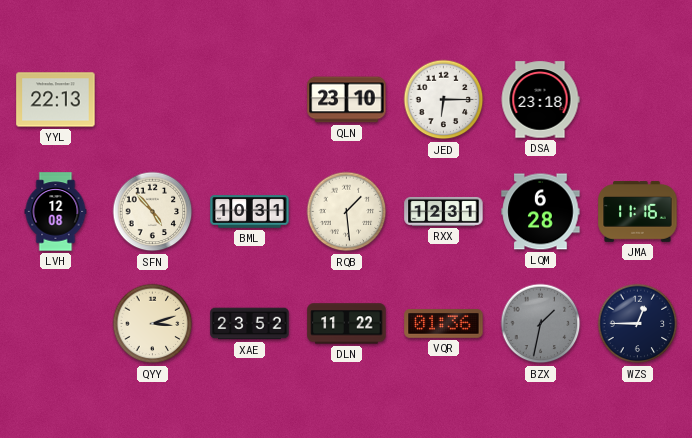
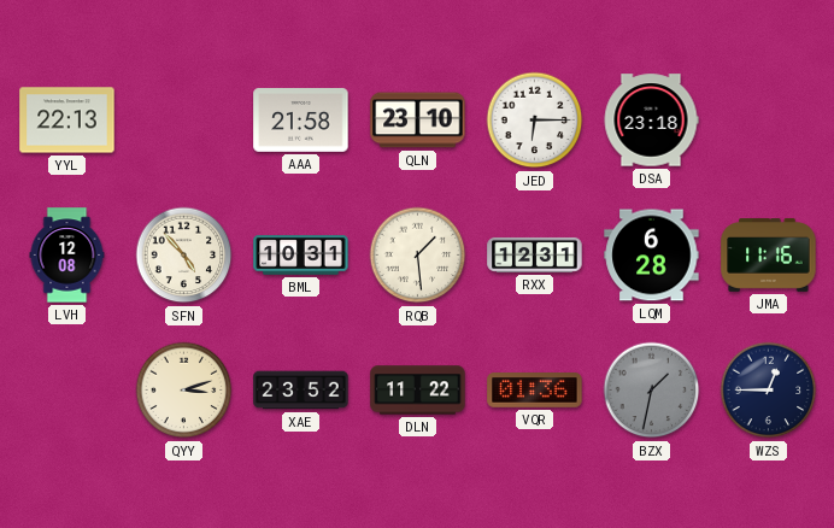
AAA: none -> 21:58
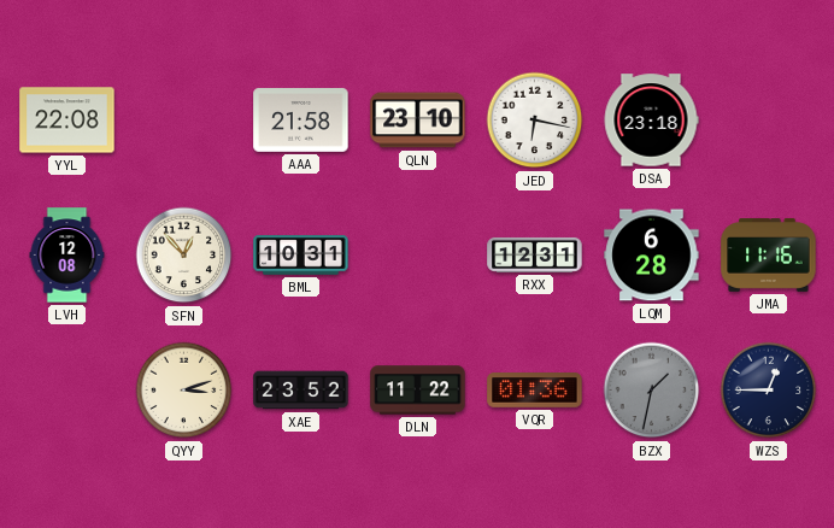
YYL: 22:13 -> 22:08
JED: 6:15 -> 6:17
SFN: 4:53 -> 12:53
RQB: 1:29 -> none
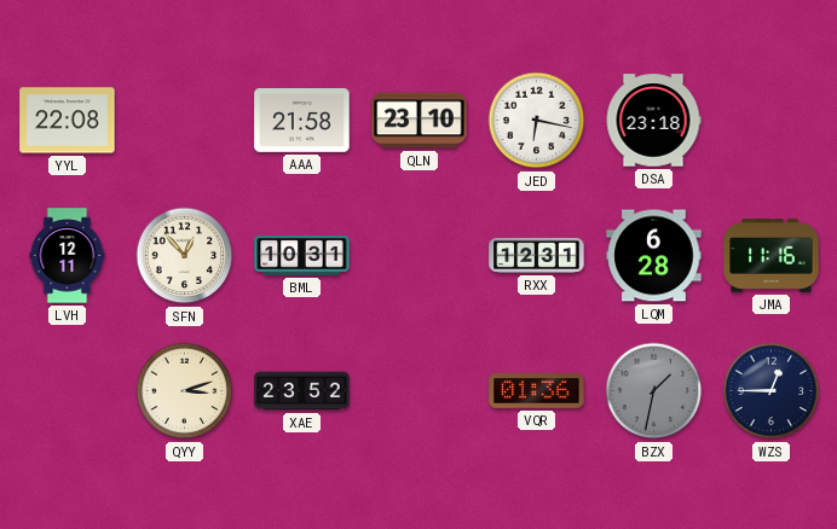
LVH: 12:08 -> 12:11
DLN: 11:22 -> none
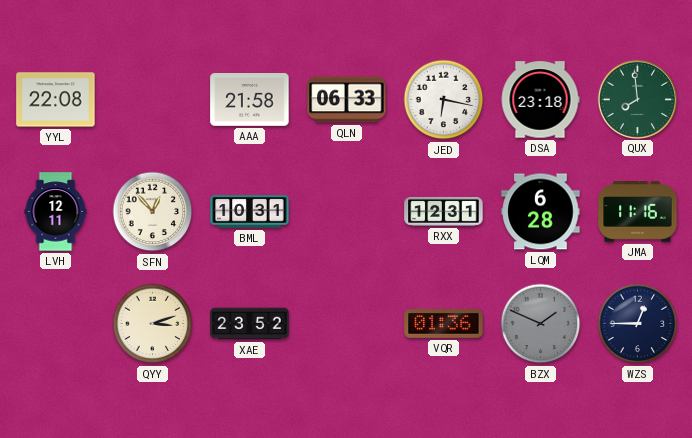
QLN: 23:10 -> 06:33
QUX: none -> 7:59
BZX: 1:32 -> 1:49
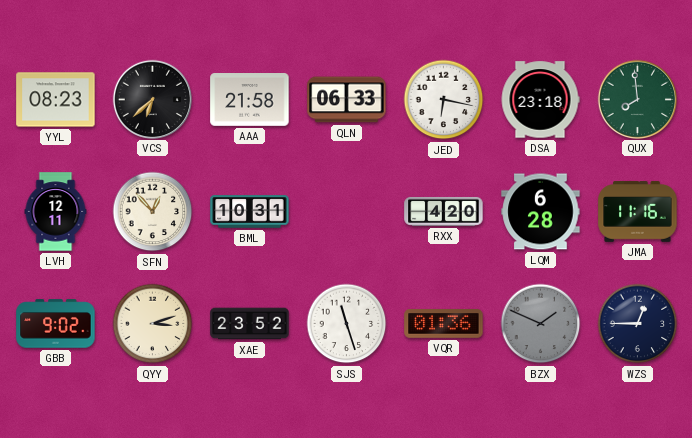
YYL: 22:08 -> 08:23
VCS: none -> 6:38
RXX: 12:31 -> 4:20
GBB: none -> 9:02
SJS: none -> 11:27
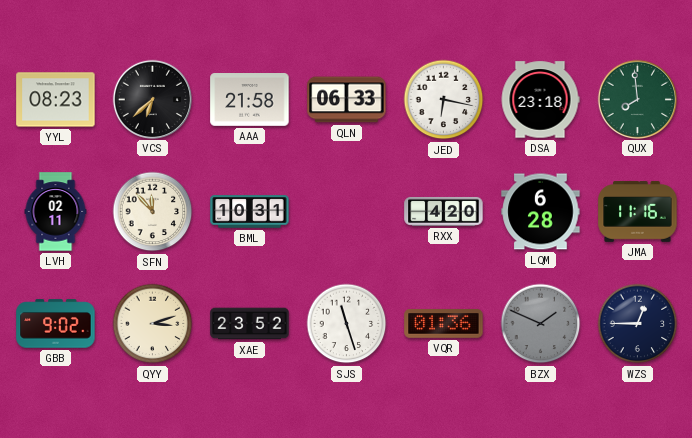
LVH: 12:11 -> 02:11
SFN: 12:53 -> 11:53
